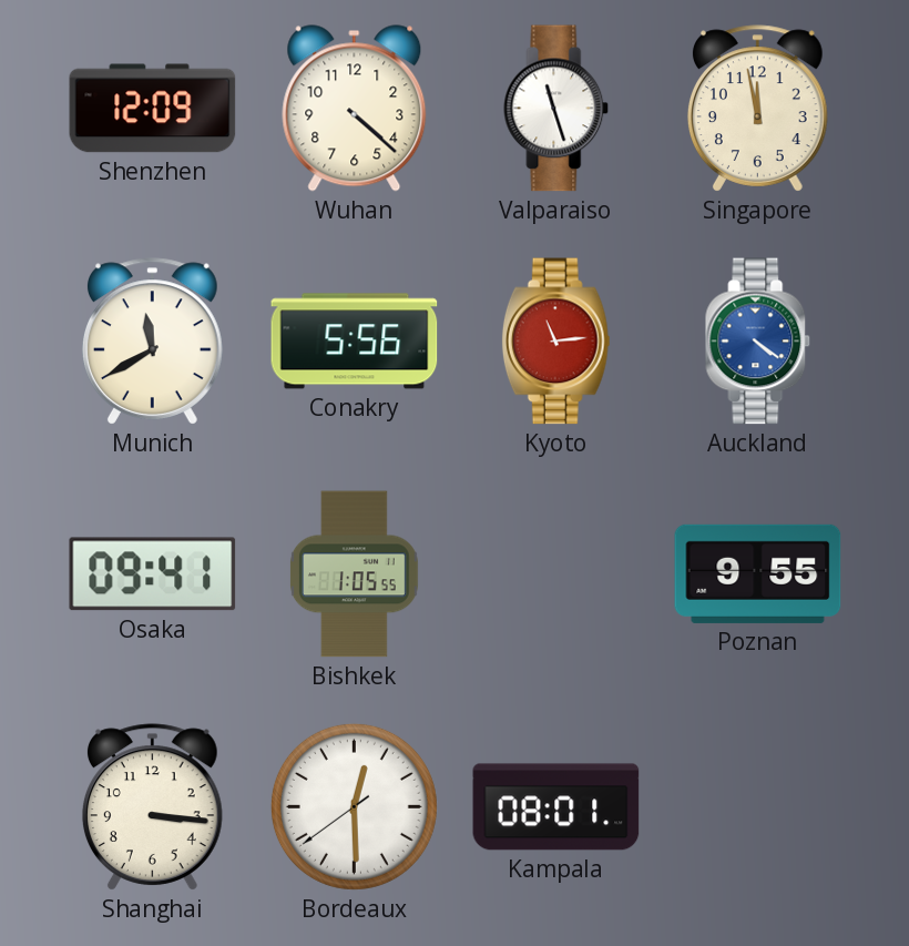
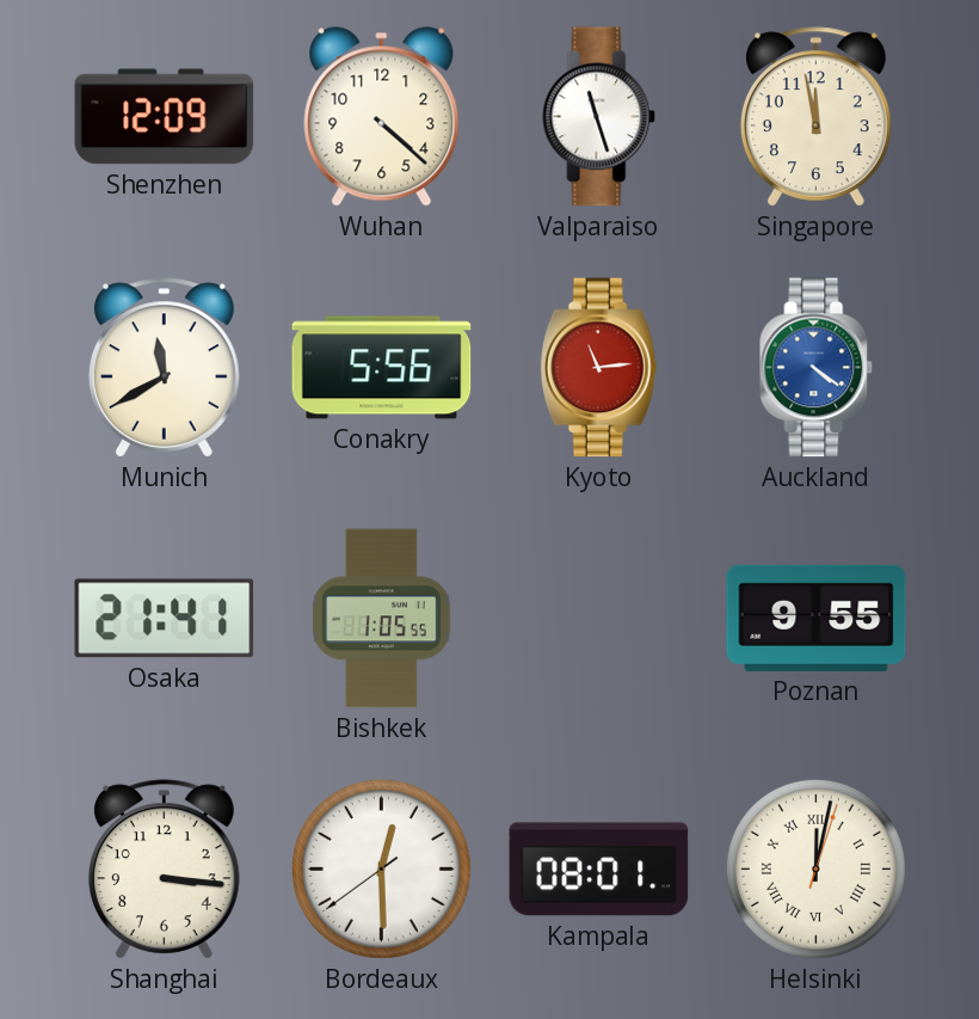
Osaka: 09:41 -> 21:41
Helsinki: none -> 12:02
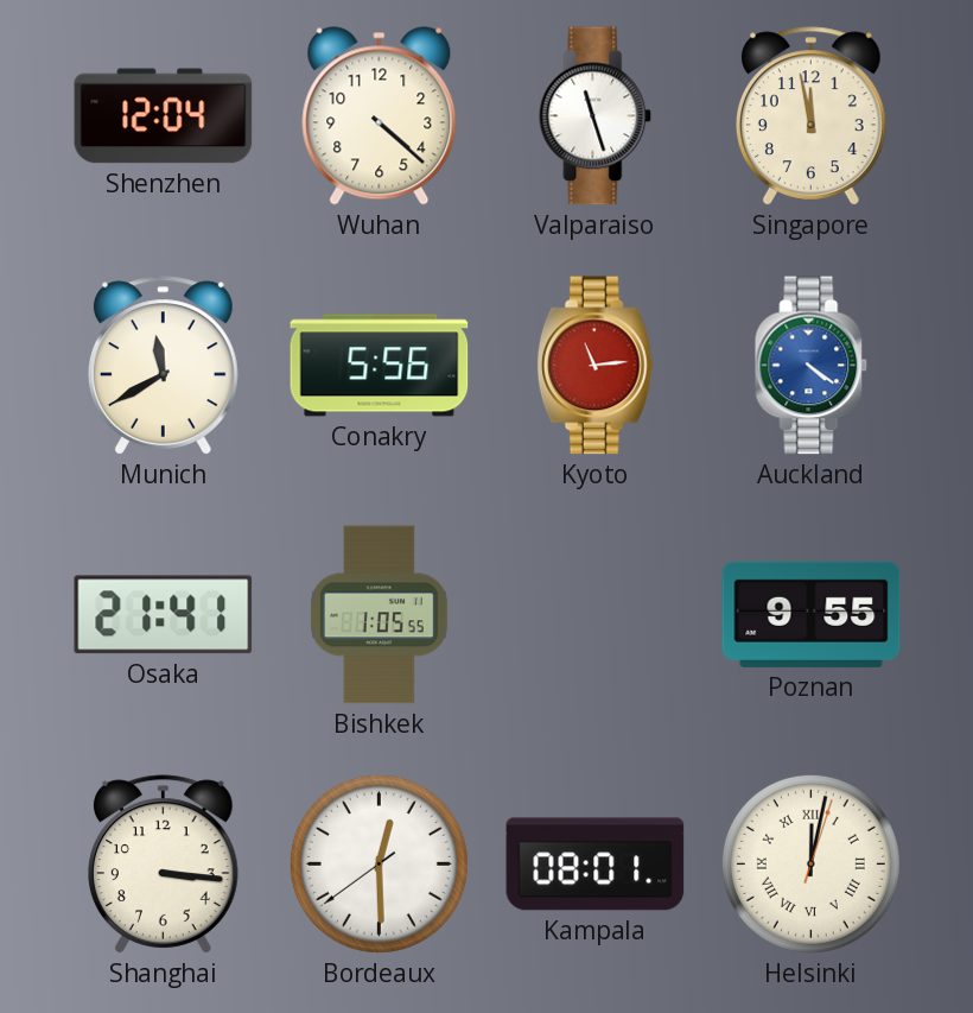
Shenzhen: 12:09 -> 12:04
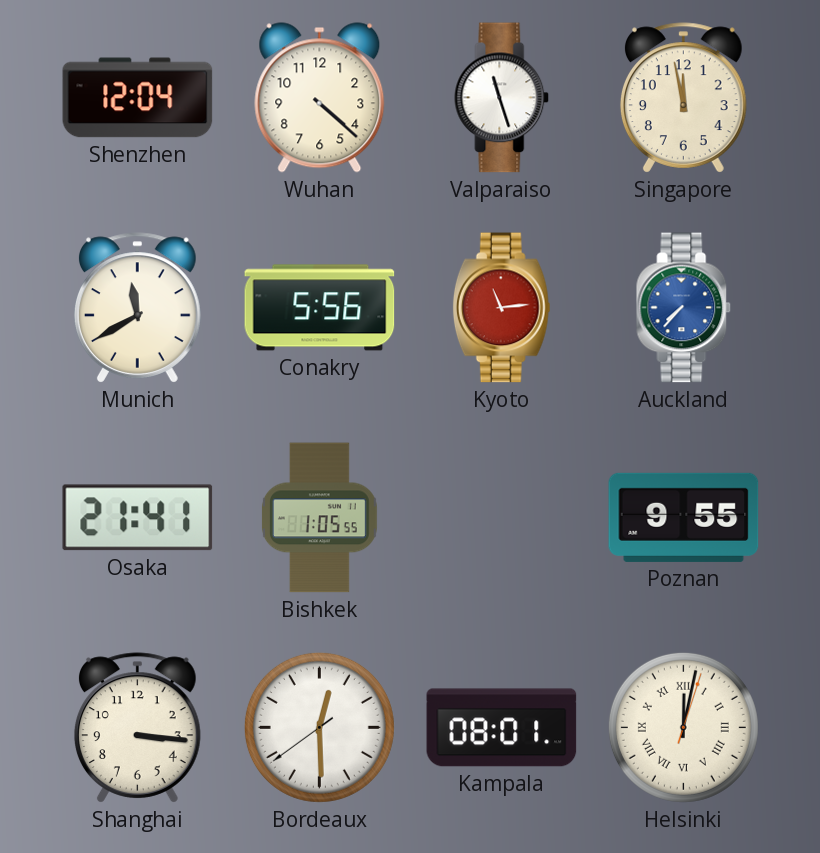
Auckland: 4:21 -> 7:37
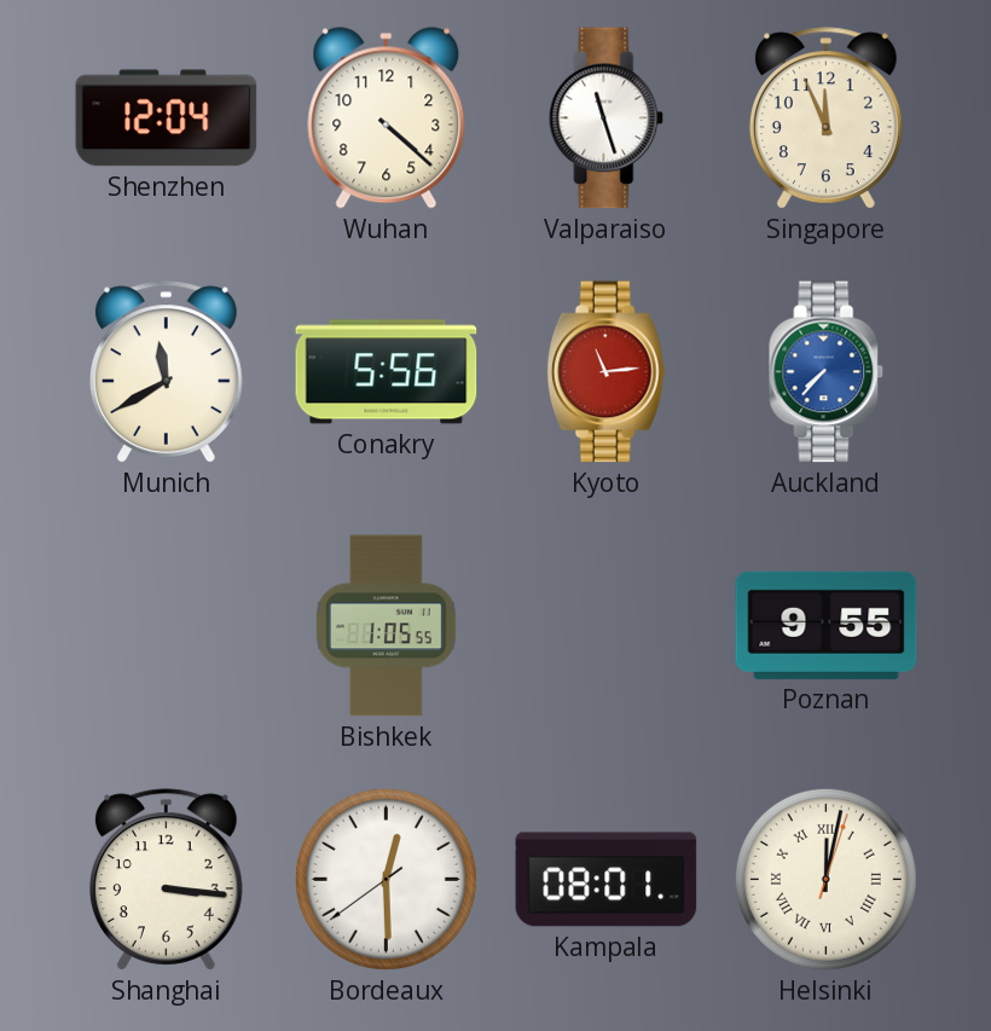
Singapore: 11:58 -> 11:56
Osaka: 21:41 -> none
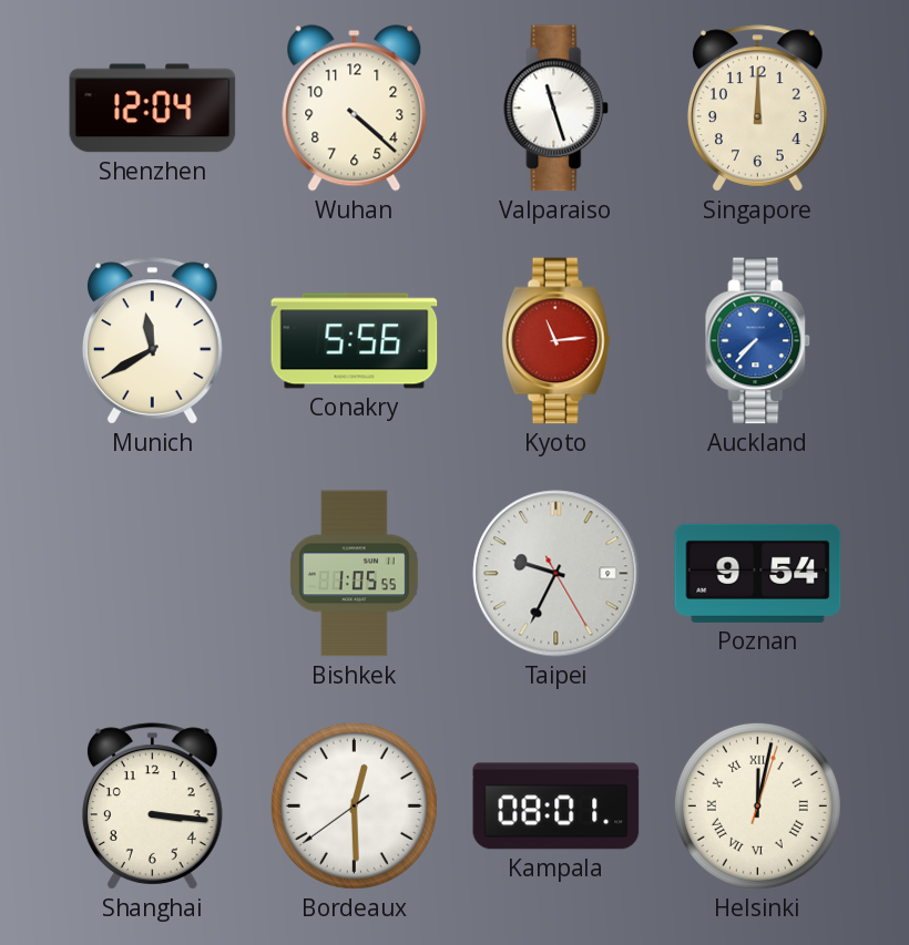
Singapore: 11:56 -> 12:00
Taipei: none -> 9:34
Poznan: 9:55 -> 9:54
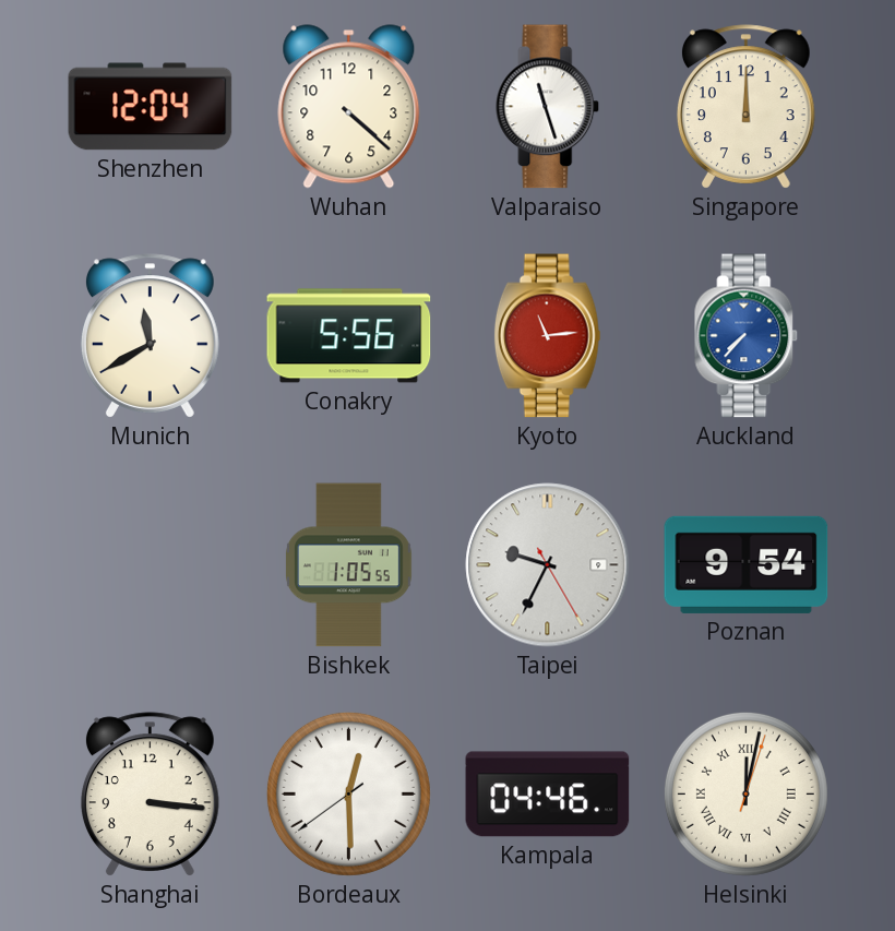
Kampala: 08:01 -> 04:46
